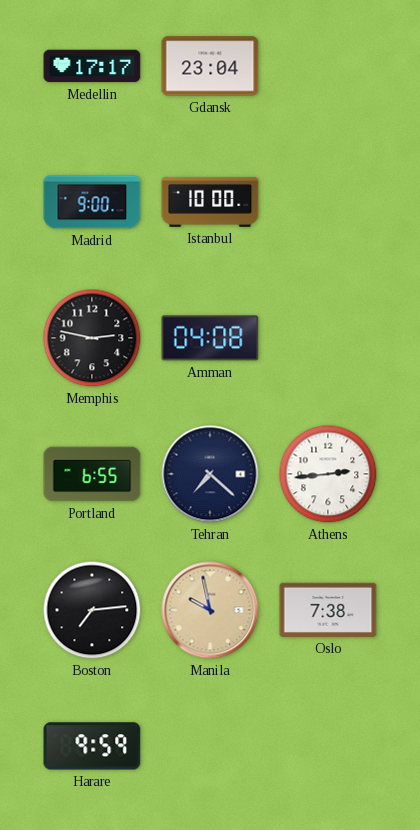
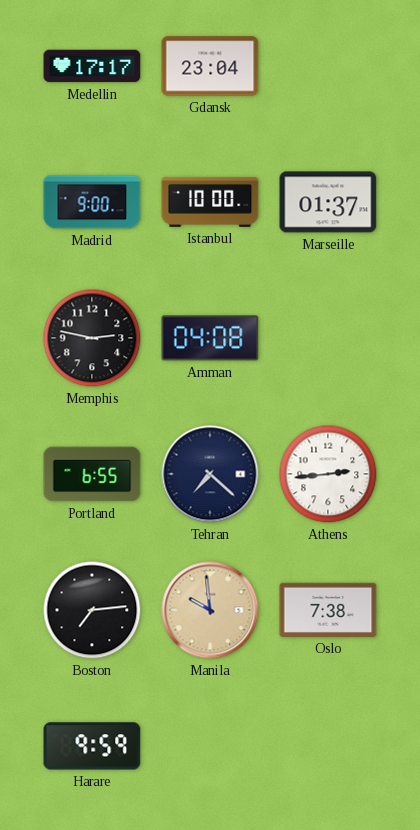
Marseille: none -> 01:37
Manila: 9:58 -> 9:59
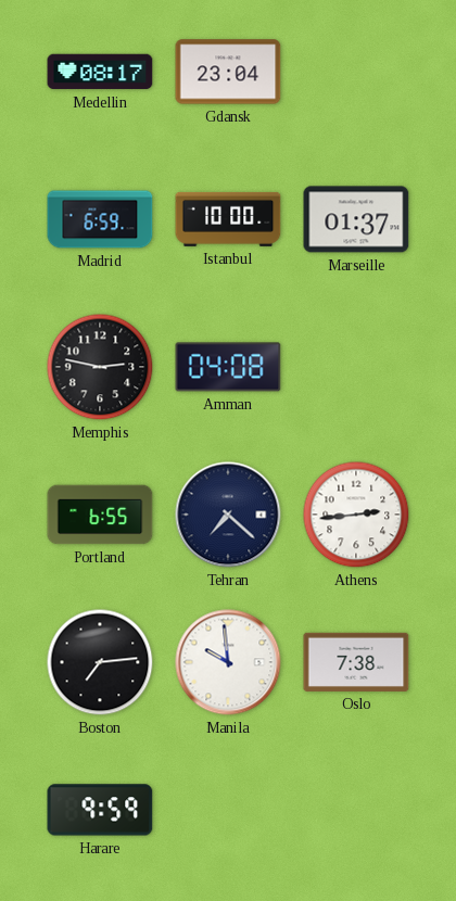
Medellin: 17:17 -> 08:17
Madrid: 9:00 -> 6:59
Manila dial: champagne -> white
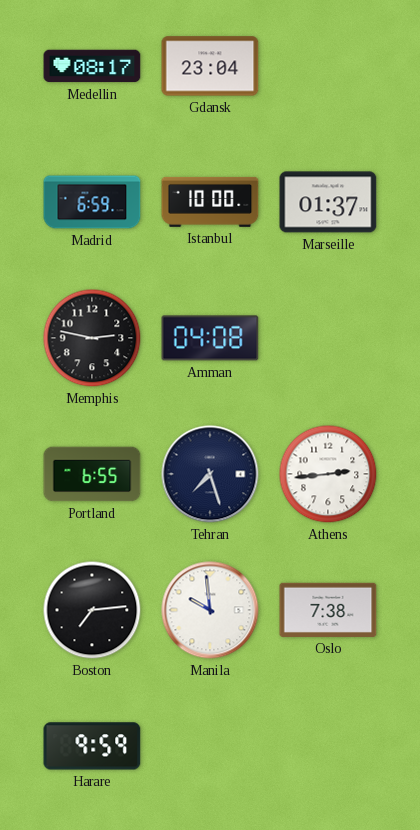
Tehran: 7:22 -> 7:27
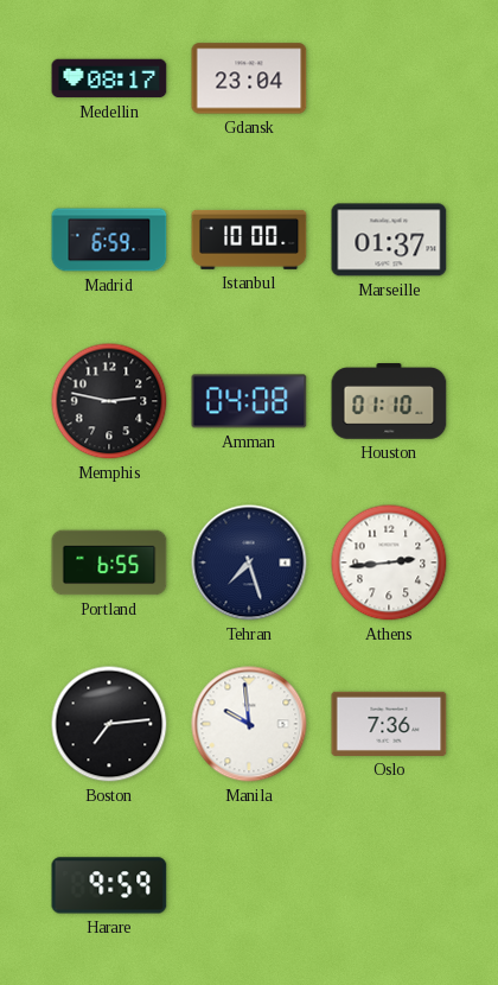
Houston: none -> 01:10
Oslo: 7:38 -> 7:36
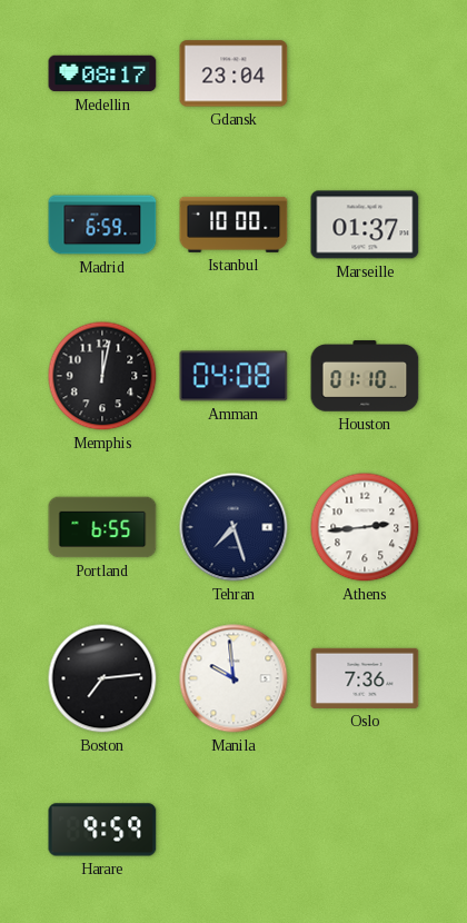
Memphis: 2:47 -> 12:02
